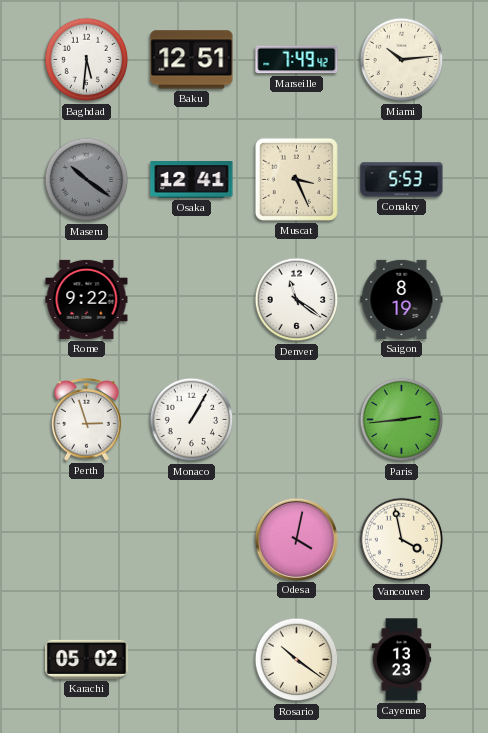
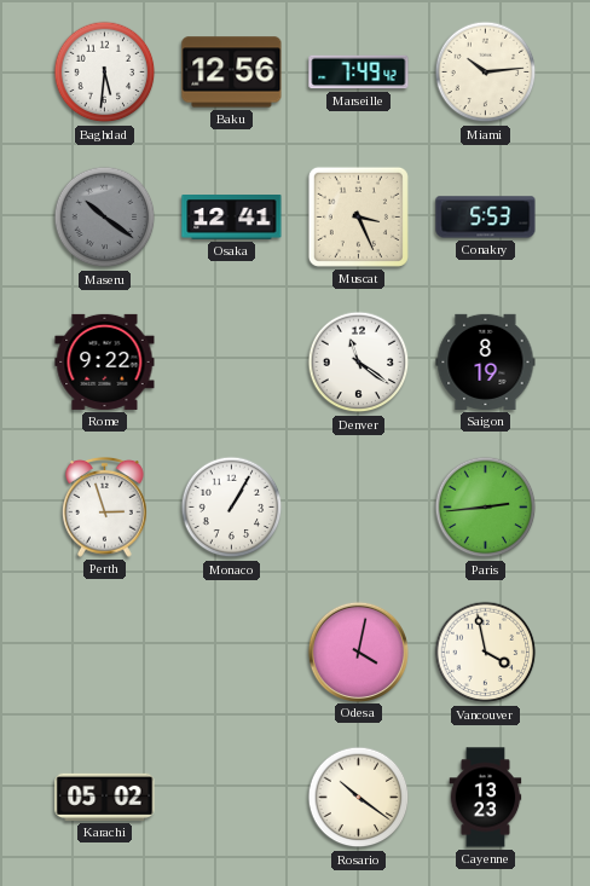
Baku: 12:51 -> 12:56
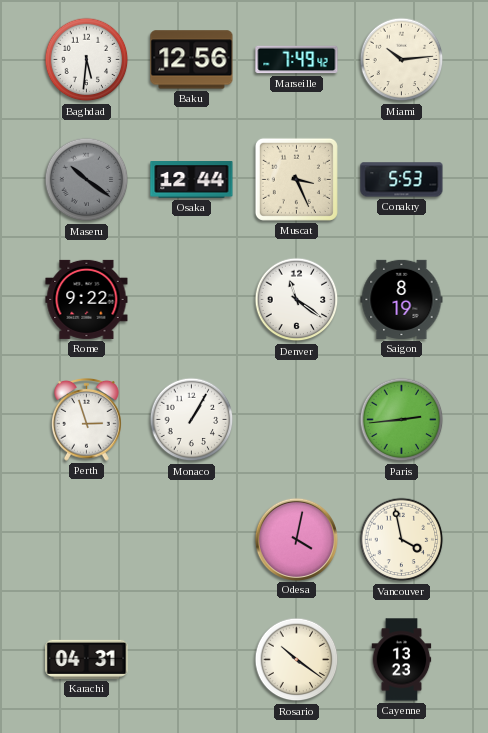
Osaka: 12:41 -> 12:44
Karachi: 05:02 -> 04:31
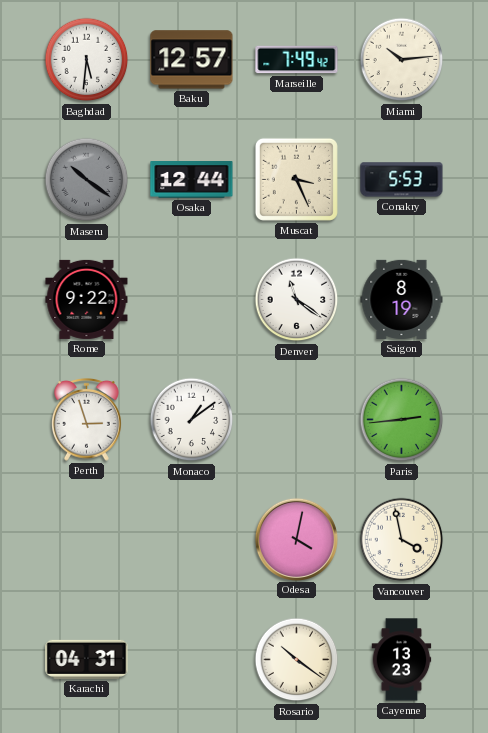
Baku: 12:56 -> 12:57
Monaco: 1:05 -> 1:09
